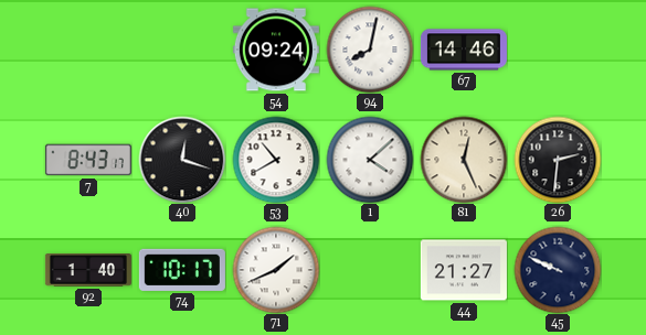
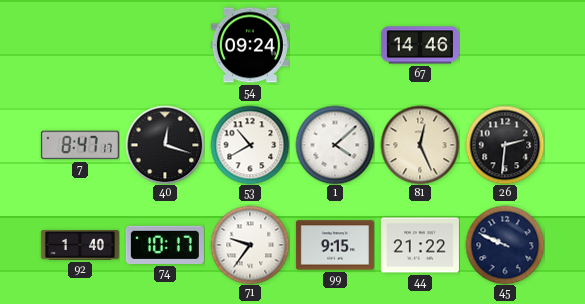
94: 8:02 -> none
7: 8:43 -> 8:47
71: 1:41 -> 9:36
99: none -> 9:15
44: 21:27 -> 21:22
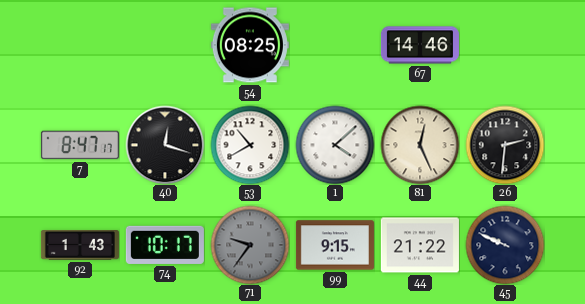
54: 09:24 -> 08:25
92: 1:40 -> 1:43
71 dial: white -> grey
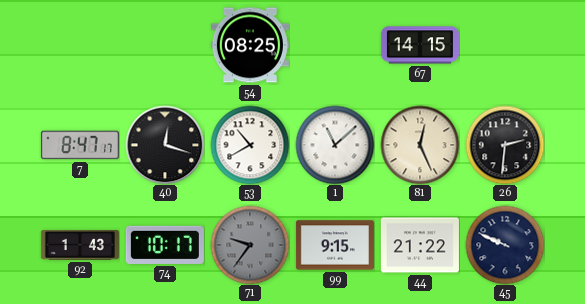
67: 14:46 -> 14:15
1: 4:08 -> 11:08
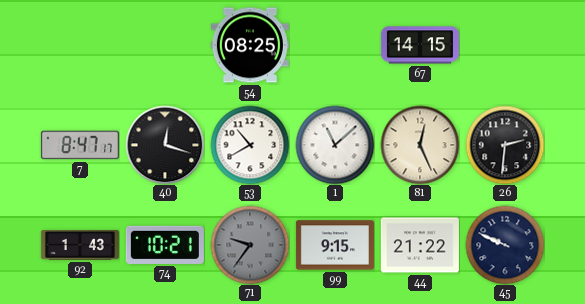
74: 10:17 -> 10:21
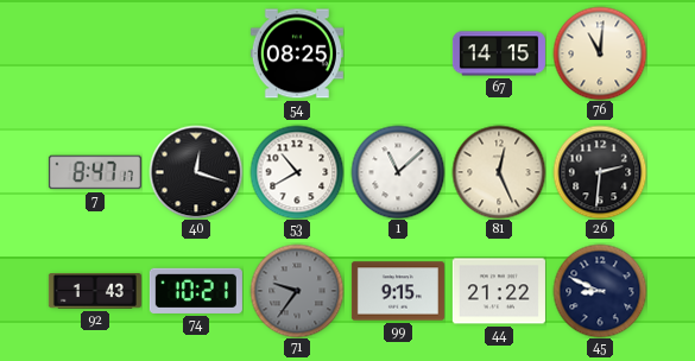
76: none -> 11:01
45: 9:49 -> 8:49
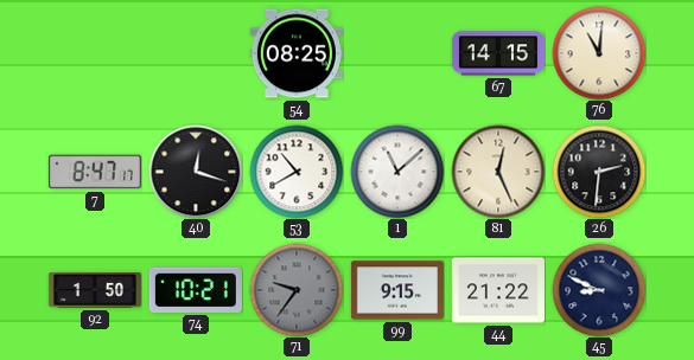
92: 1:43 -> 1:50
